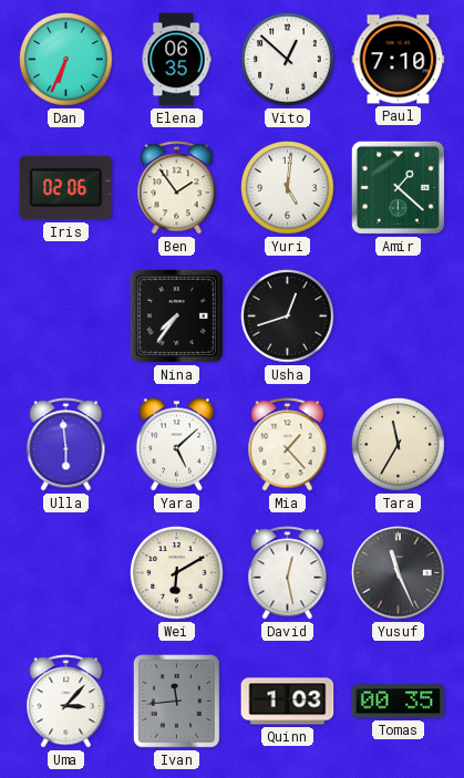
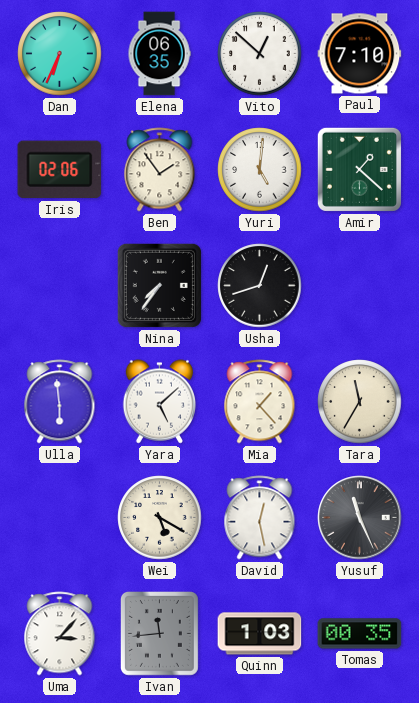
Wei: 6:10 -> 5:20
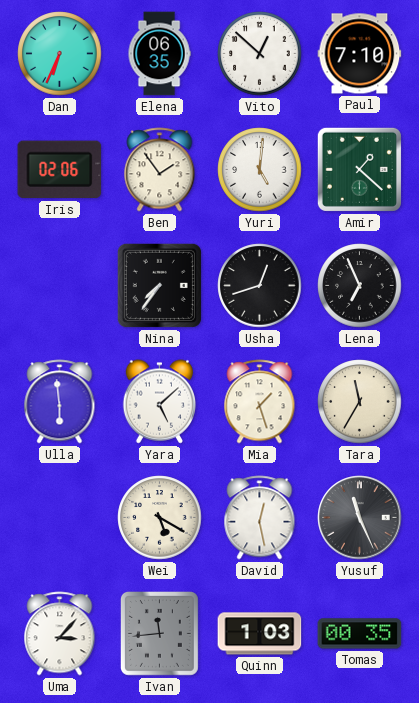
Lena: none -> 6:56
Mia: 1:23 -> 1:27
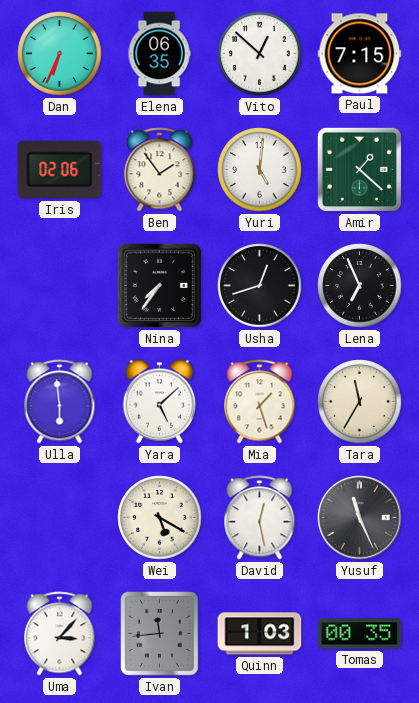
Paul: 7:10 -> 7:15
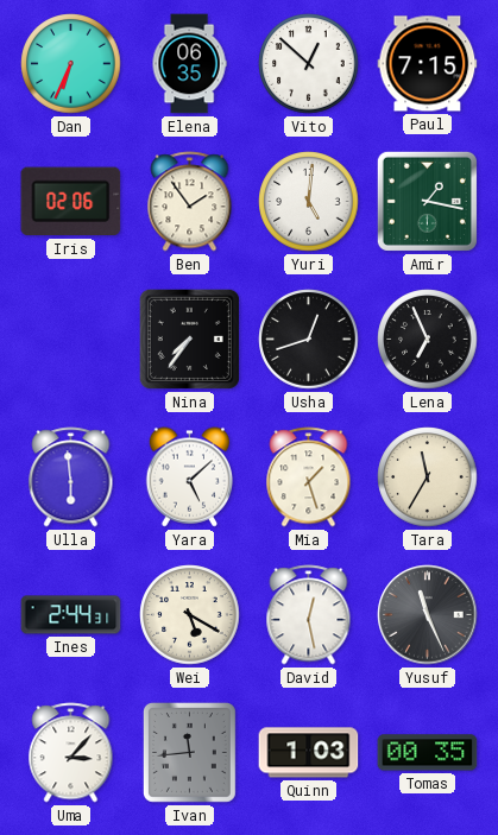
Amir: 1:22 -> 1:17
Ines: none -> 2:44
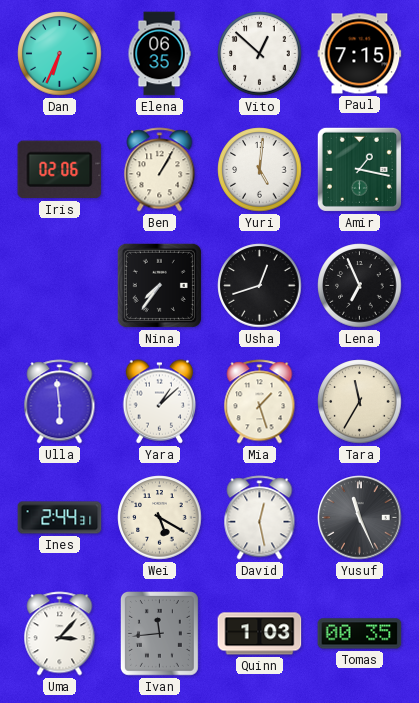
Ben: 1:54 -> 1:05
Yara: 5:08 -> 1:08
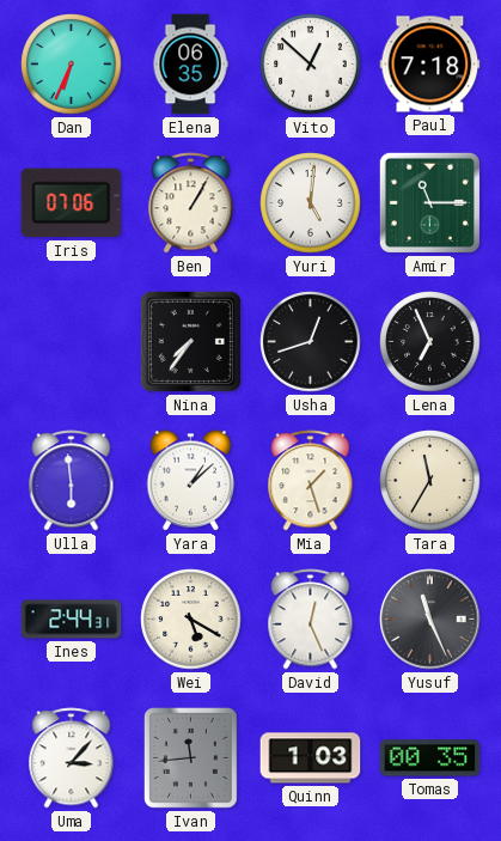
Paul: 7:15 -> 7:18
Iris: 02:06 -> 07:06
Amir: 1:17 -> 11:15
David: 12:28 -> 12:26
